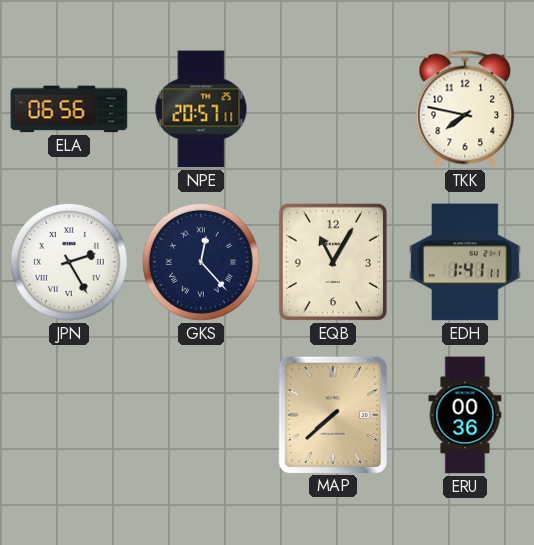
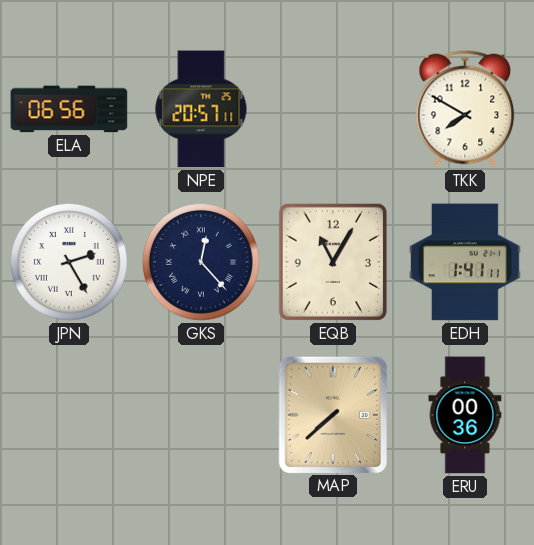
TKK: 7:47 -> 7:50
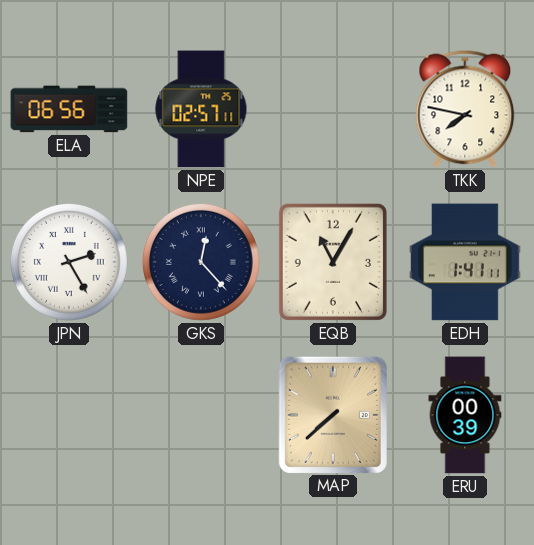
NPE: 20:57 -> 02:57
TKK: 7:50 -> 7:47
ERU: 00:36 -> 00:39
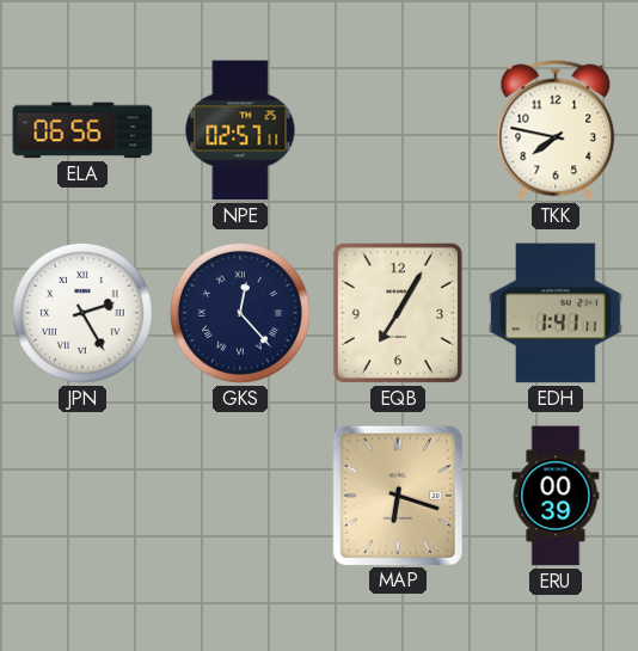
EQB: 11:05 -> 7:05
MAP: 7:38 -> 6:18
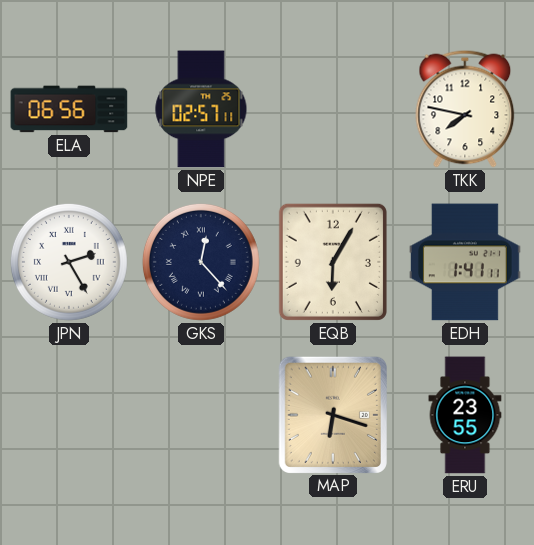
EQB: 7:05 -> 6:05
ERU: 00:39 -> 23:55
